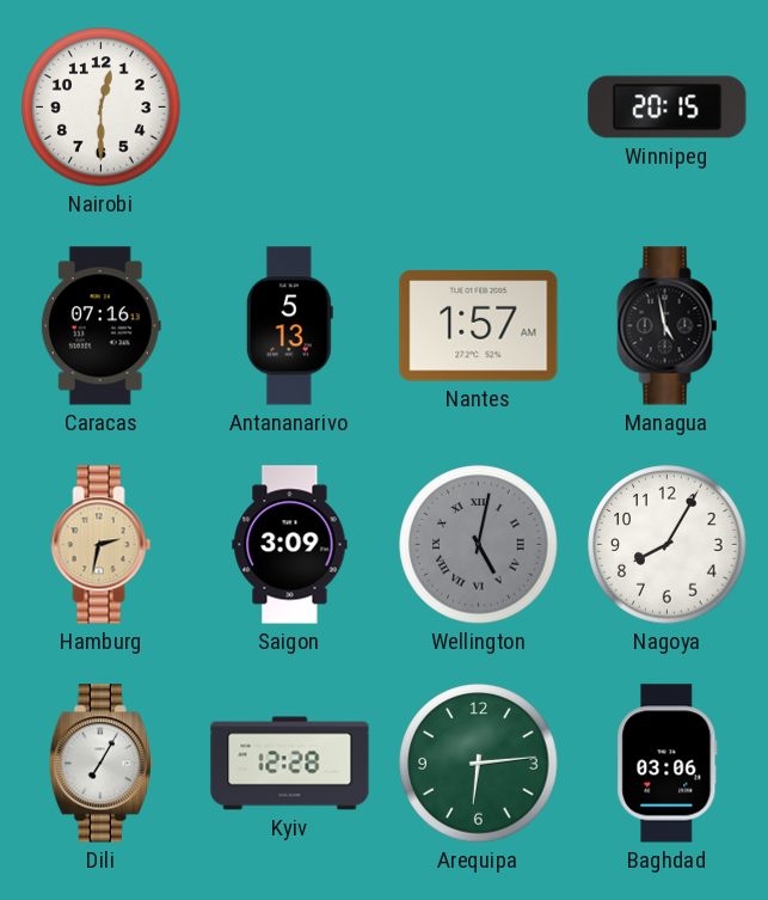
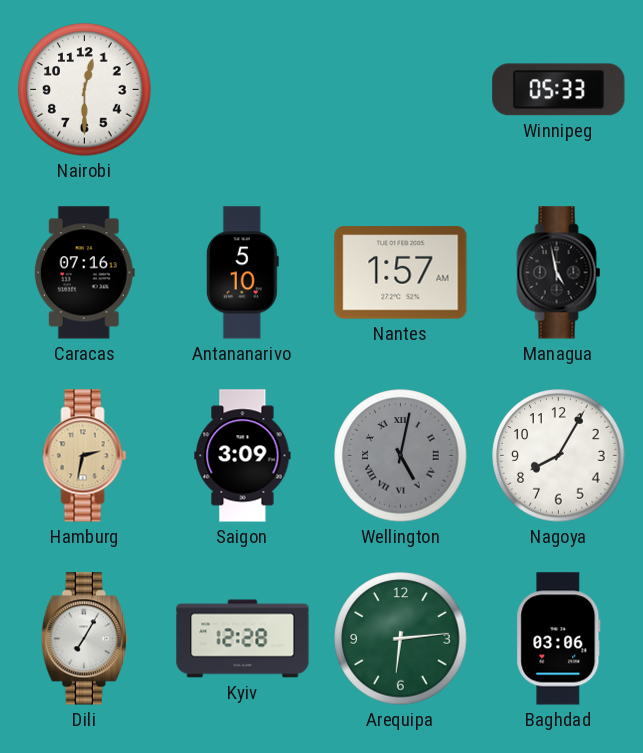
Winnipeg: 20:15 -> 05:33
Antananarivo: 5:13 -> 5:10
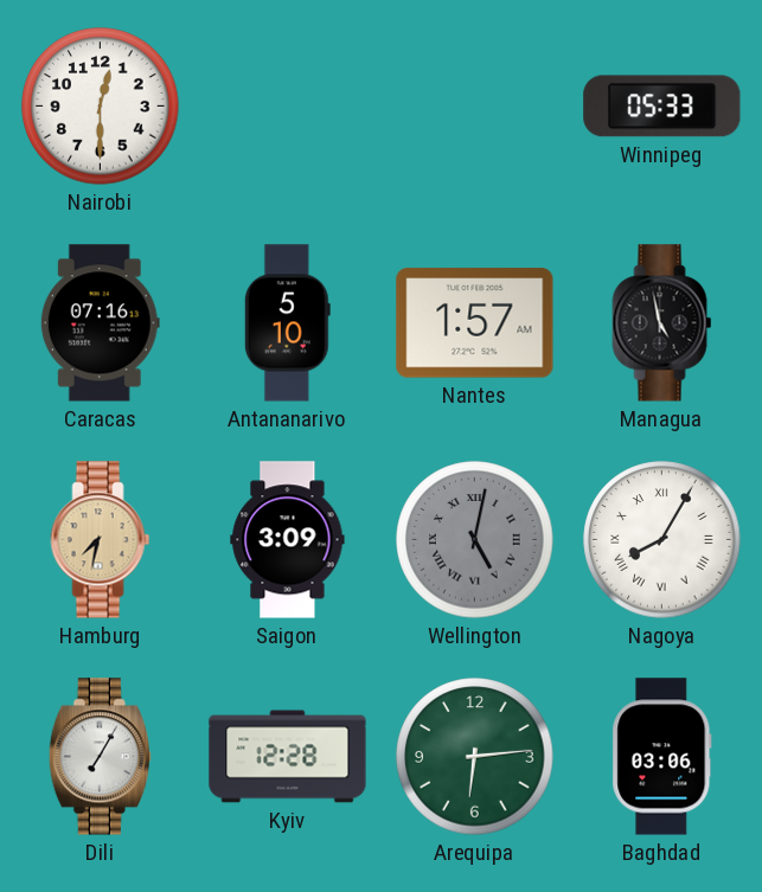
Hamburg: 2:32 -> 7:32
Nagoya numerals: Arabic -> Roman
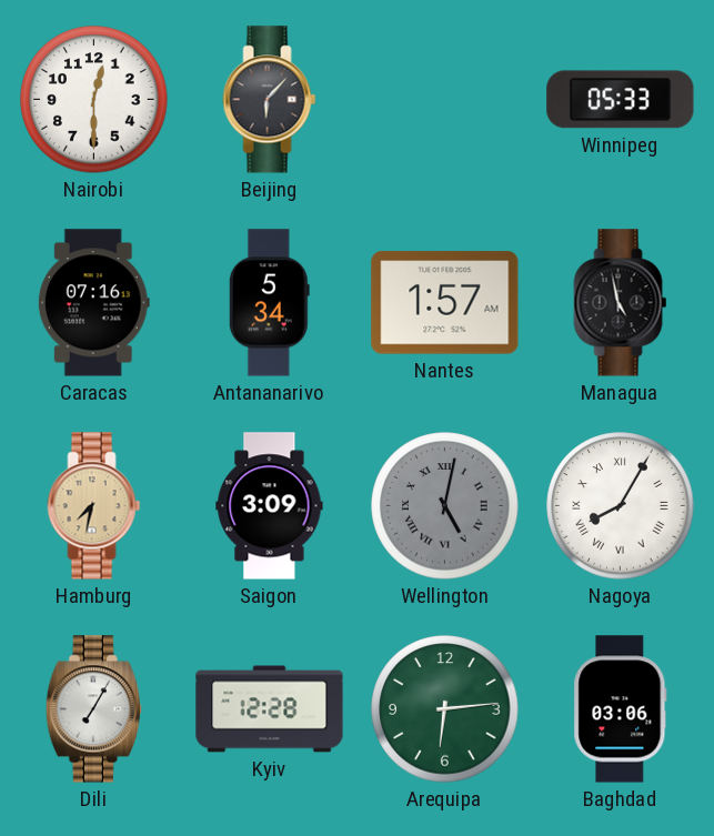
Beijing: none -> 6:07
Antananarivo: 5:10 -> 5:34
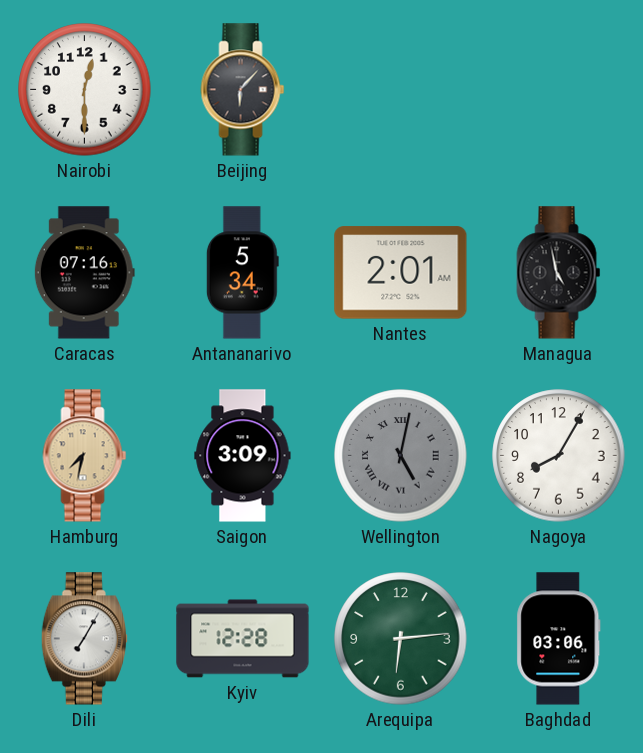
Winnipeg: 05:33 -> none
Nantes: 1:57 -> 2:01
Nagoya numerals: Roman -> Arabic
